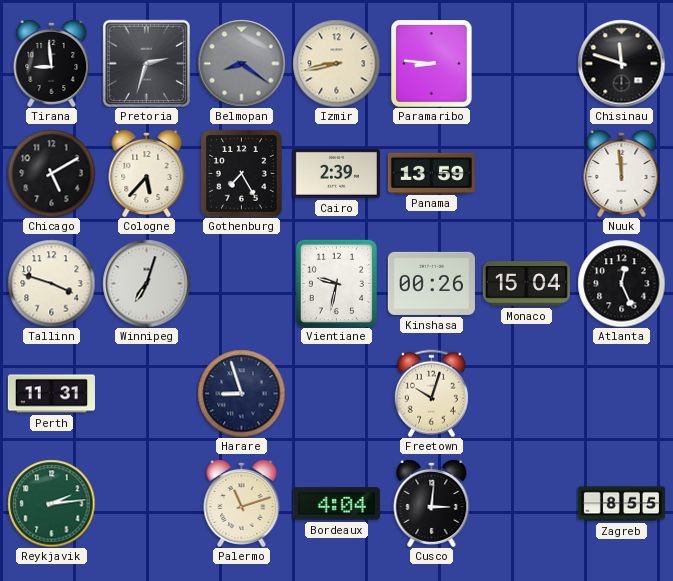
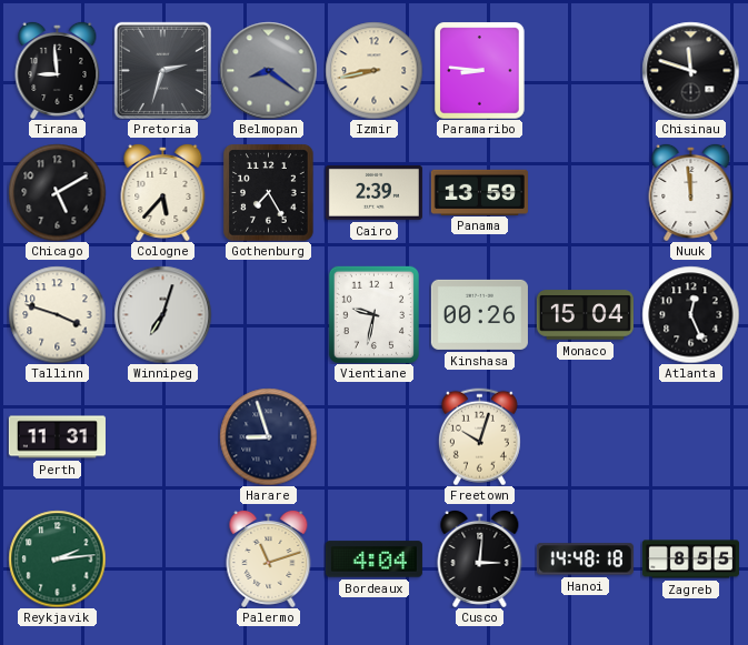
Hanoi: none -> 14:48
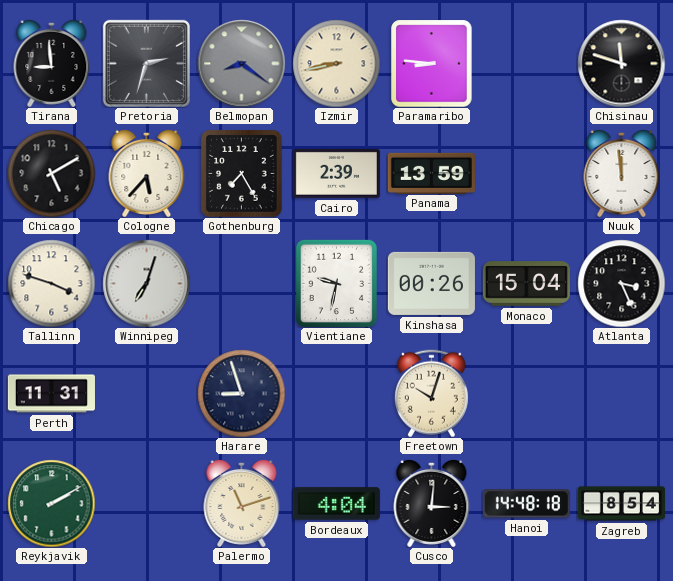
Atlanta: 12:26 -> 3:26
Reykjavik: 2:14 -> 2:10
Zagreb: 8:55 -> 8:54
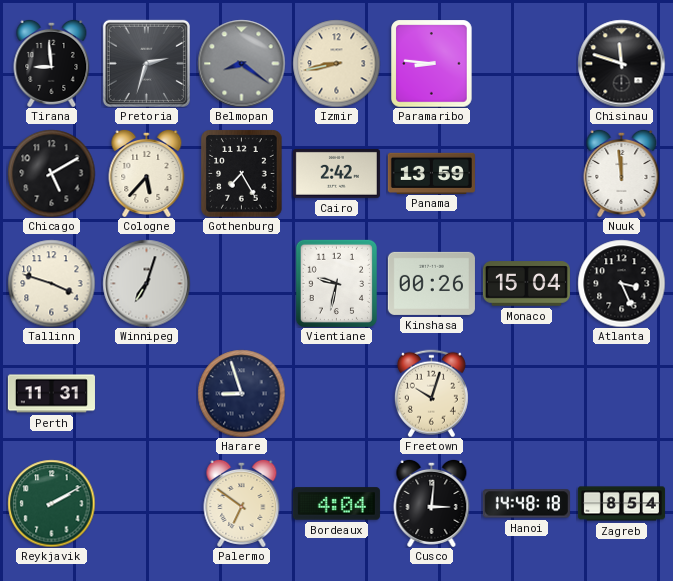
Cairo: 2:39 -> 2:42
Palermo: 11:12 -> 6:51
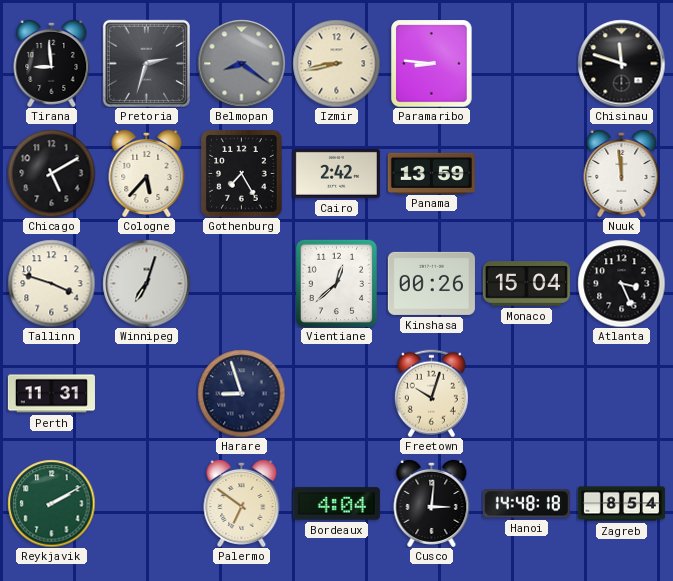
Vientiane: 9:32 -> 12:38
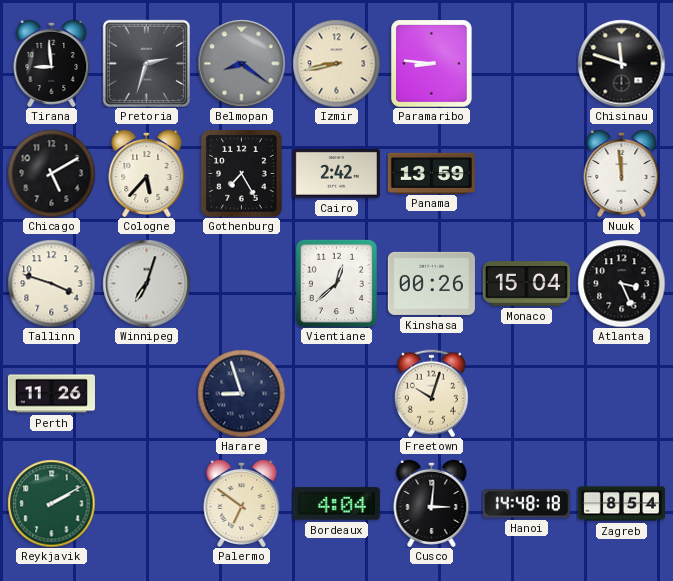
Perth: 11:31 -> 11:26
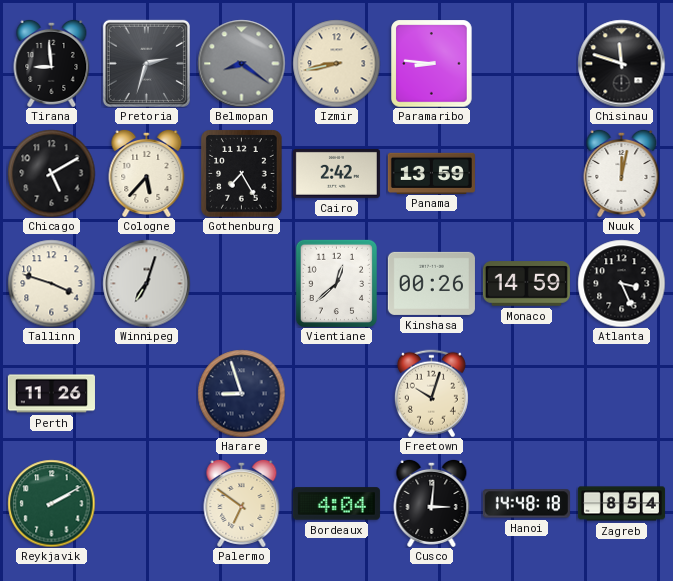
Nuuk: 11:59 -> 12:02
Monaco: 15:04 -> 14:59
